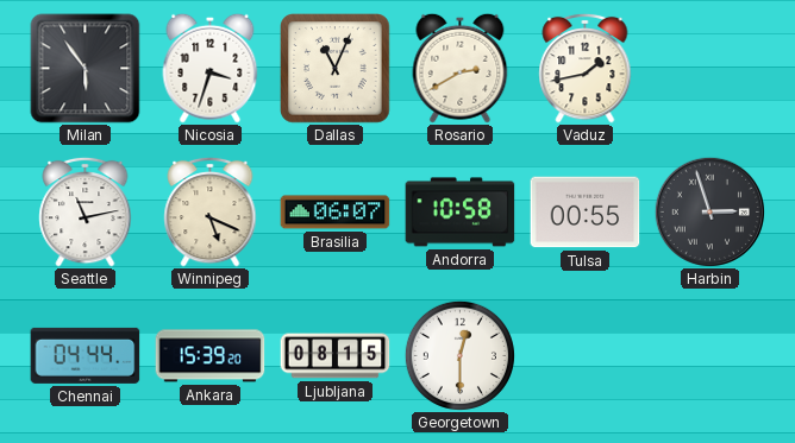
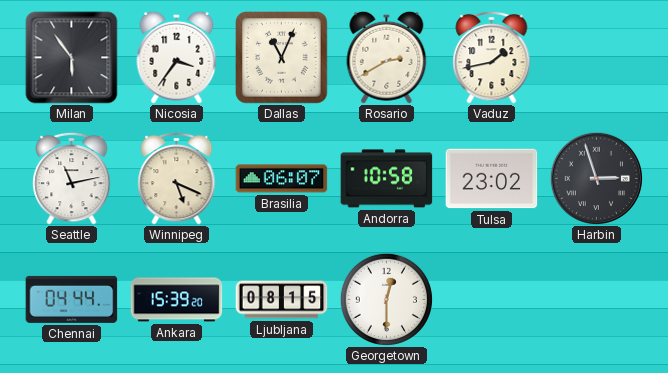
Nicosia: 3:33 -> 3:36
Tulsa: 00:55 -> 23:02
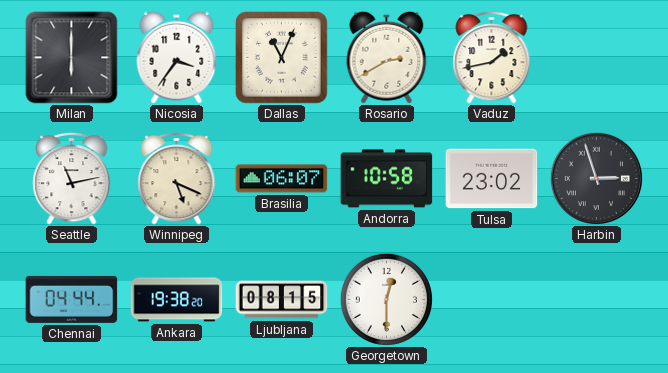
Milan: 5:54 -> 6:00
Ankara: 15:39 -> 19:38
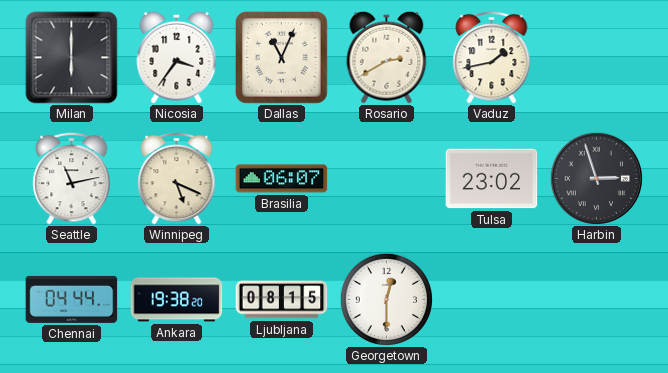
Andorra: 10:58 -> none
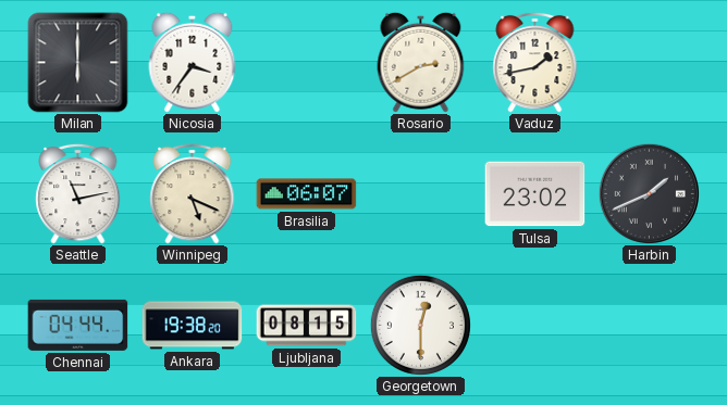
Dallas: 11:04 -> none
Harbin: 2:57 -> 1:41
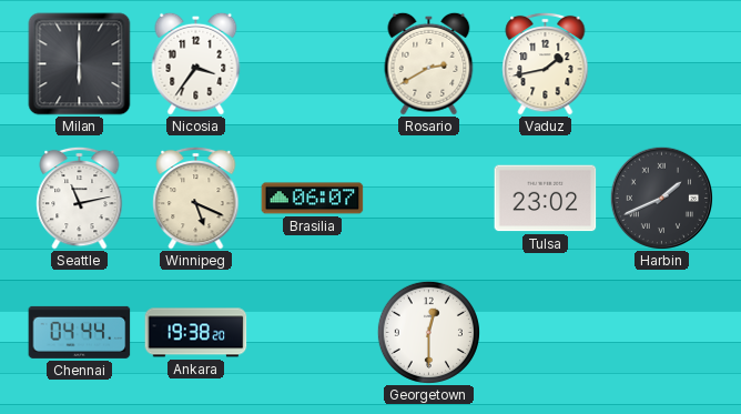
Ljubljana: 08:15 -> none
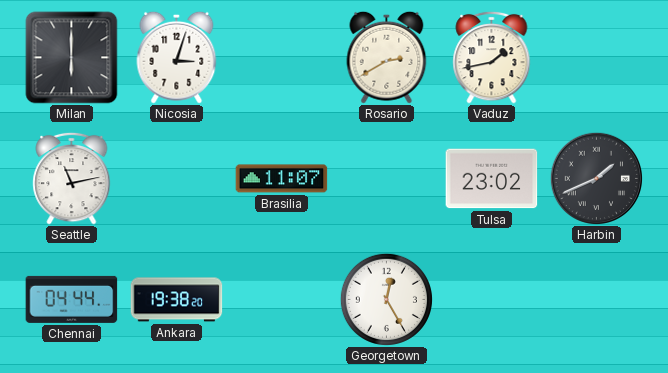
Nicosia: 3:36 -> 3:03
Winnipeg: 5:19 -> none
Brasilia: 06:07 -> 11:07
Georgetown: 12:30 -> 12:25
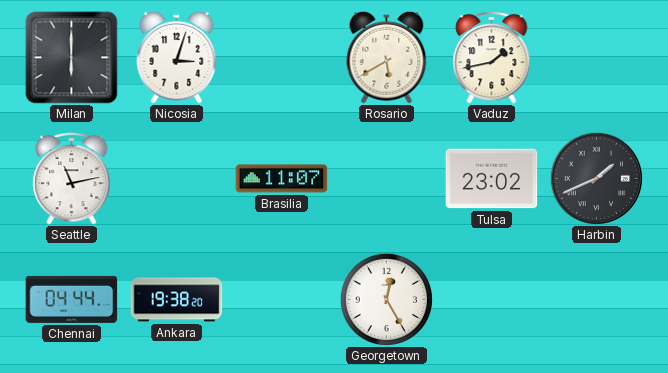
Rosario: 2:40 -> 5:40
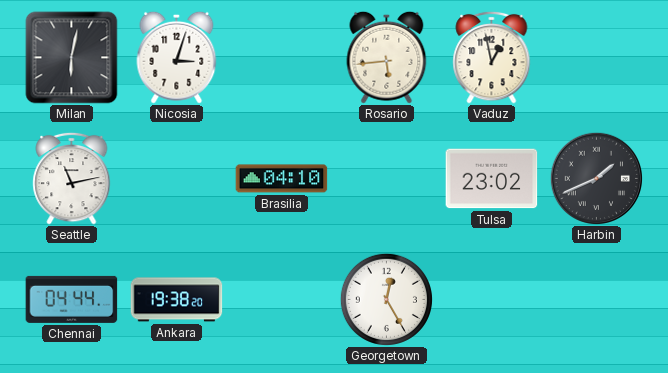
Milan: 6:00 -> 6:02
Rosario: 5:40 -> 5:44
Vaduz: 1:43 -> 12:58
Brasilia: 11:07 -> 04:10
